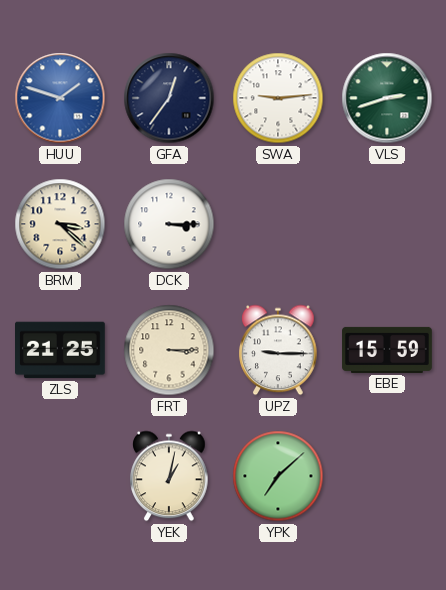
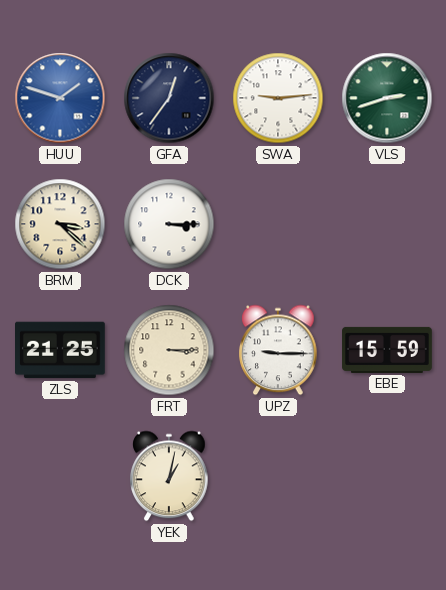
YPK: 7:08 -> none
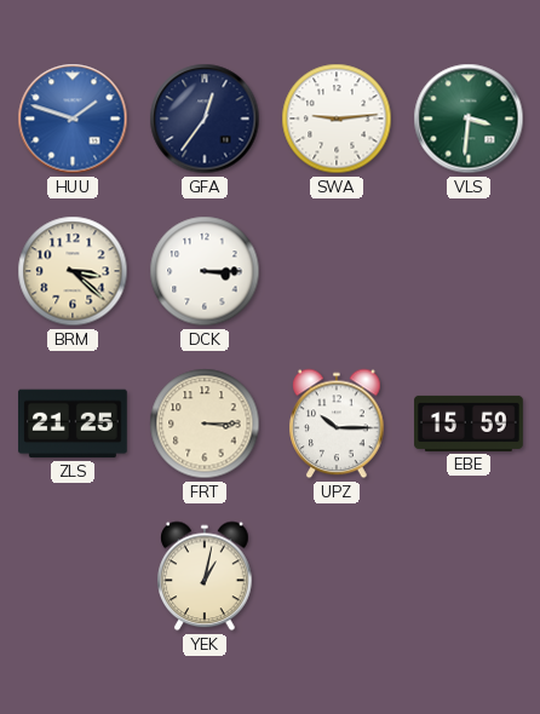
VLS: 2:42 -> 3:31
UPZ: 9:15 -> 10:15
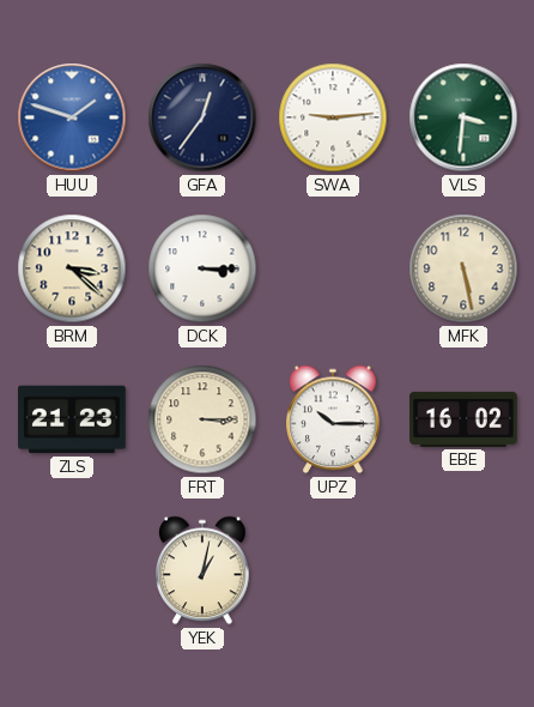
MFK: none -> 5:28
ZLS: 21:25 -> 21:23
EBE: 15:59 -> 16:02
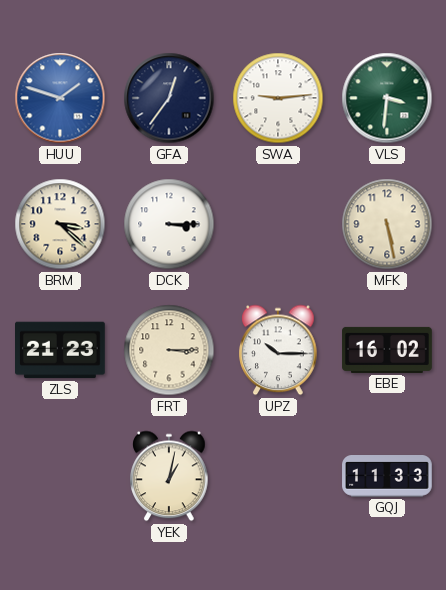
GQJ: none -> 11:33
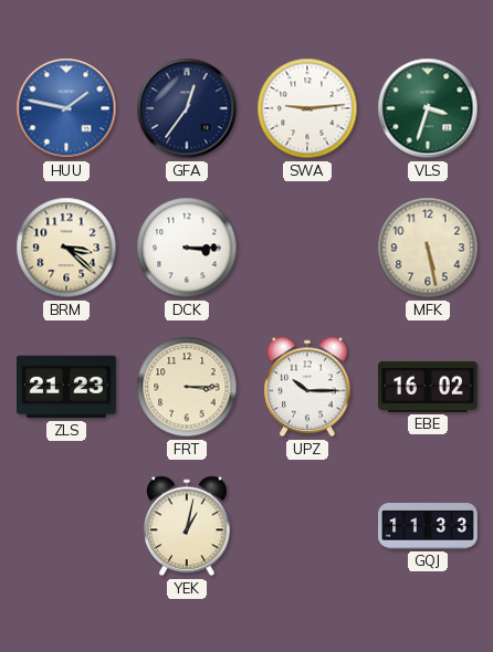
HUU: 1:48 -> 1:47
VLS: 3:31 -> 3:33
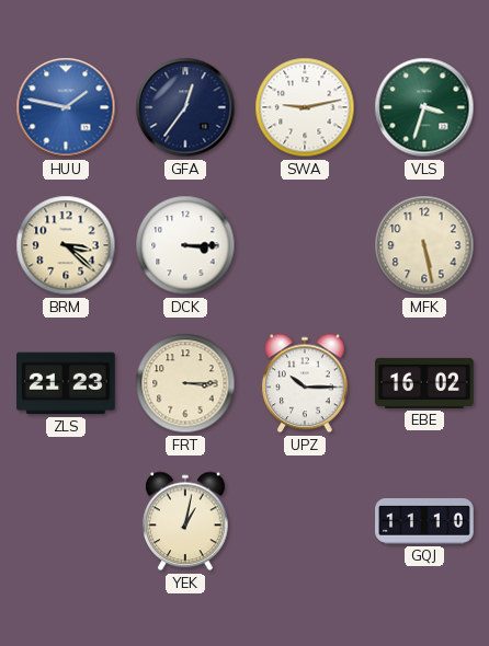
SWA: 9:14 -> 9:13
GQJ: 11:33 -> 11:10
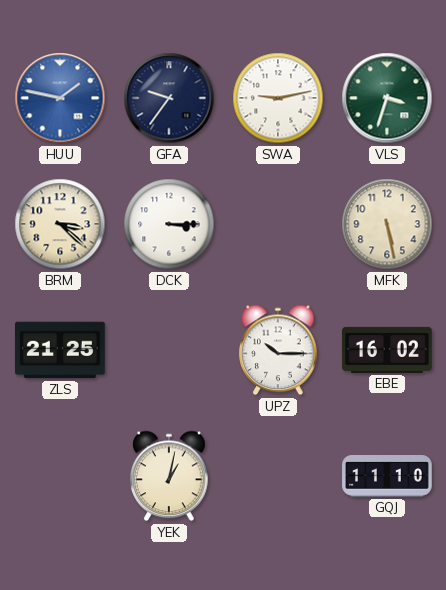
GFA: 12:36 -> 9:36
ZLS: 21:23 -> 21:25
FRT: 3:15 -> none
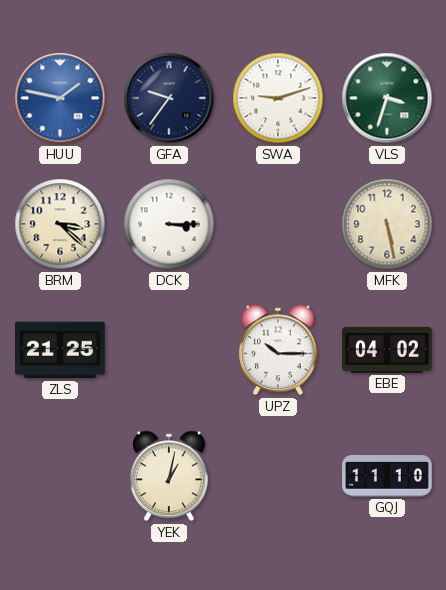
SWA: 9:13 -> 9:12
EBE: 16:02 -> 04:02
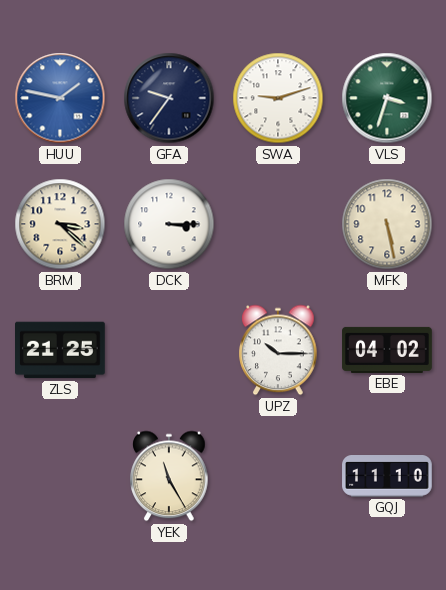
YEK: 1:02 -> 11:25
